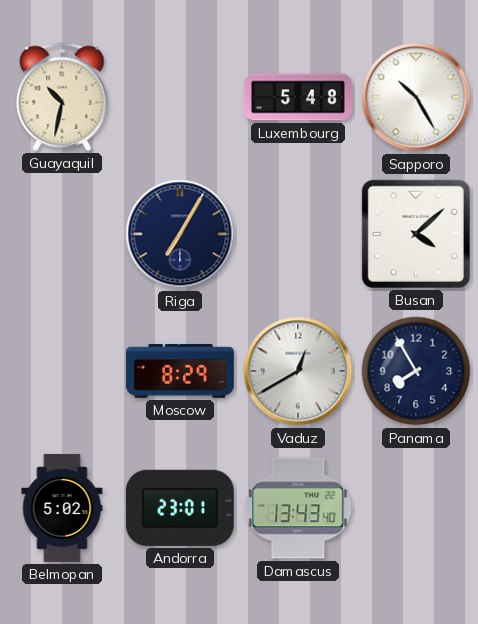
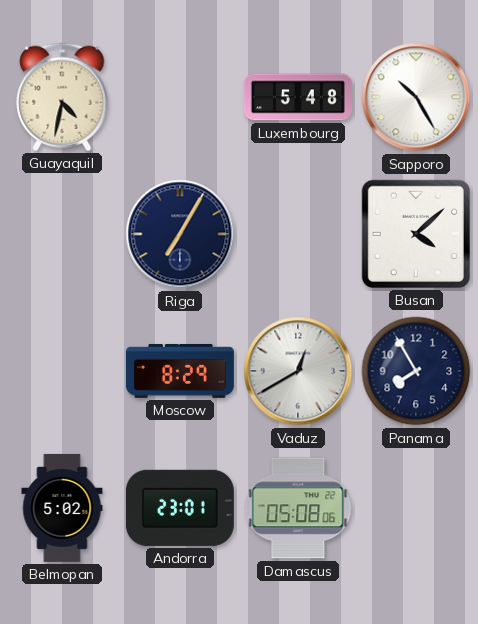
Guayaquil: 10:32 -> 4:32
Damascus: 13:43 -> 05:08
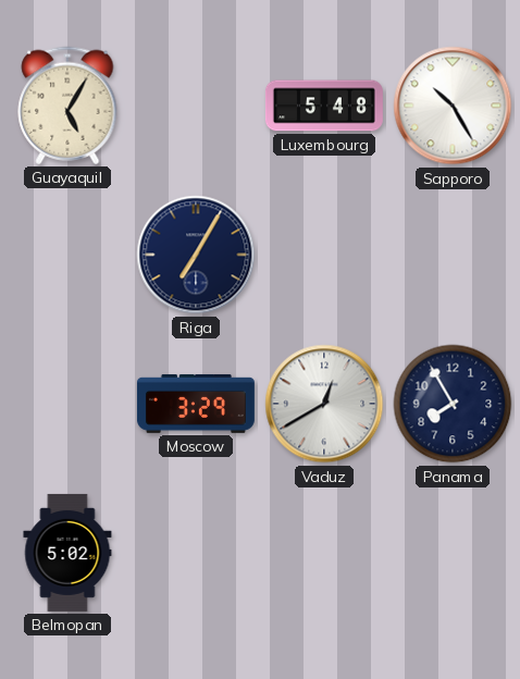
Guayaquil: 4:32 -> 5:05
Busan: 4:08 -> none
Moscow: 8:29 -> 3:29
Andorra: 23:01 -> none
Damascus: 05:08 -> none
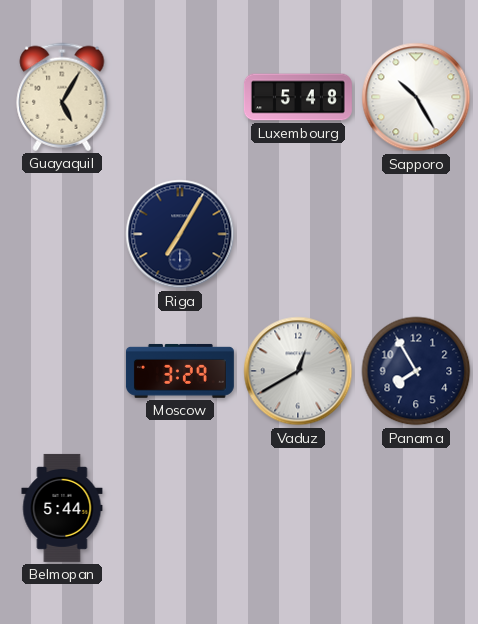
Belmopan: 5:02 -> 5:44
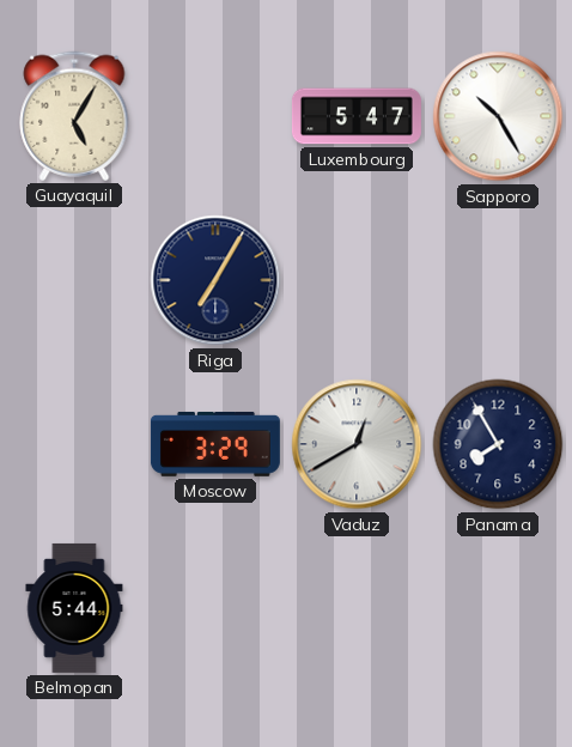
Luxembourg: 5:48 -> 5:47
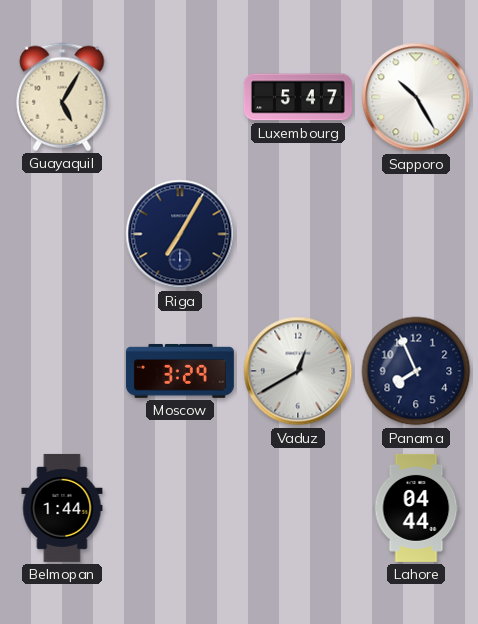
Panama: 7:55 -> 7:56
Belmopan: 5:44 -> 1:44
Lahore: none -> 04:44
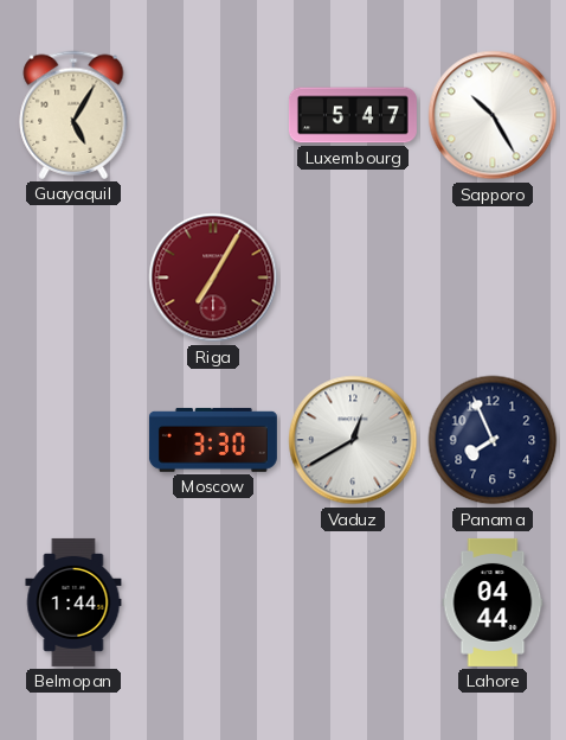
Riga dial: navy -> burgundy
Moscow: 3:29 -> 3:30
